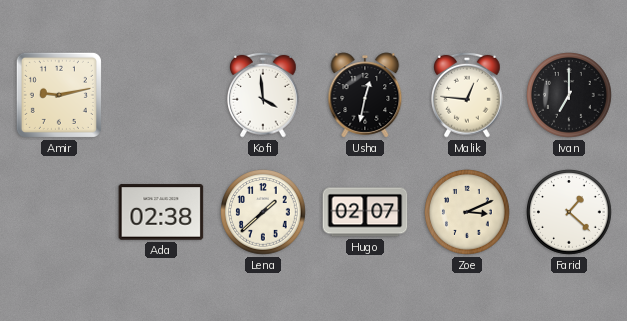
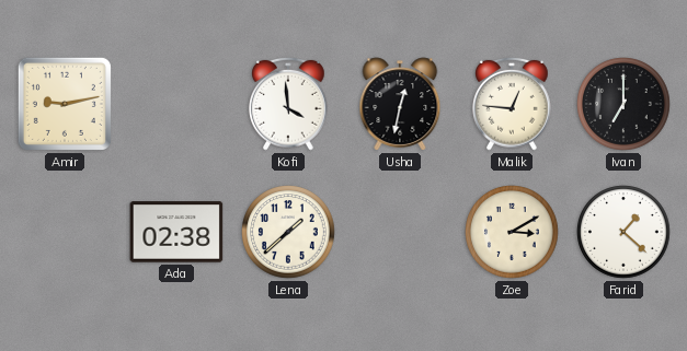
Hugo: 02:07 -> none
Zoe: 3:11 -> 3:10
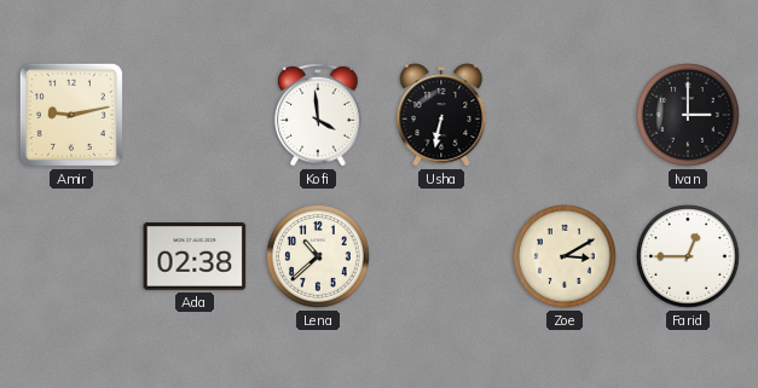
Usha: 12:32 -> 6:32
Malik: 12:46 -> none
Ivan: 7:00 -> 3:00
Lena: 1:38 -> 10:38
Farid: 1:22 -> 12:45
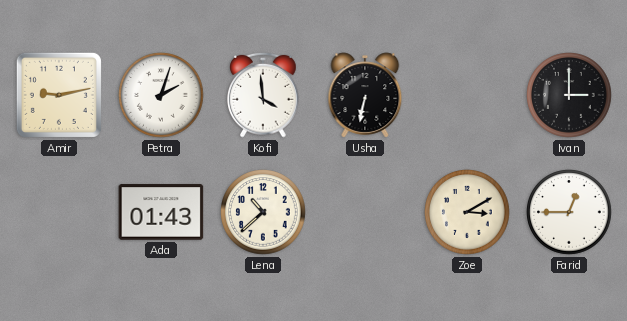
Petra: none -> 2:03
Ada: 02:38 -> 01:43
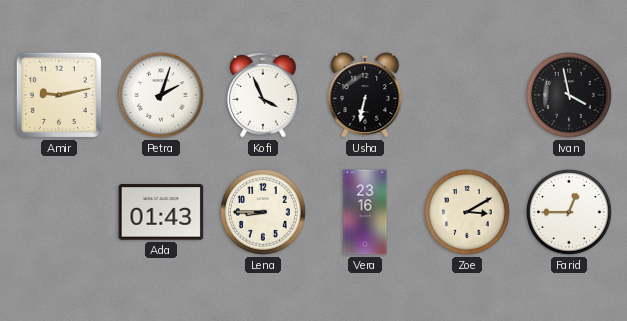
Kofi: 3:59 -> 3:56
Ivan: 3:00 -> 3:58
Lena: 10:38 -> 8:45
Vera: none -> 23:16
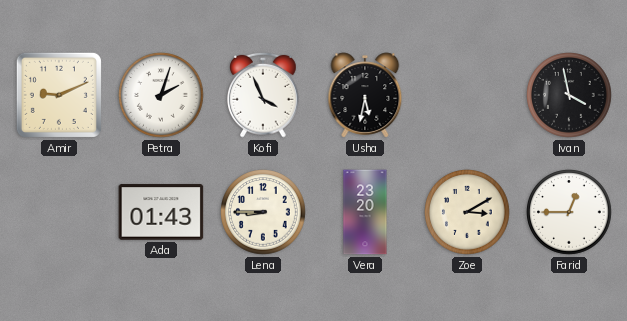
Amir: 9:13 -> 9:11
Usha: 6:32 -> 5:32
Vera: 23:16 -> 23:20
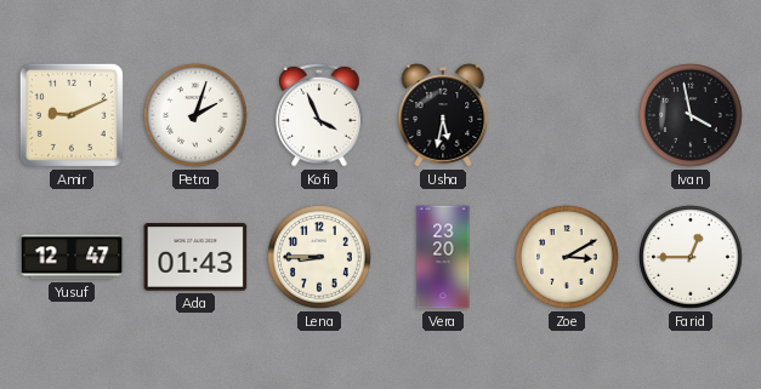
Yusuf: none -> 12:47
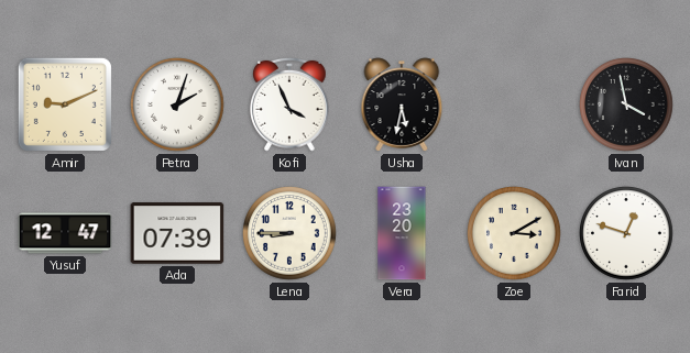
Ada: 01:43 -> 07:39
Farid: 12:45 -> 12:48
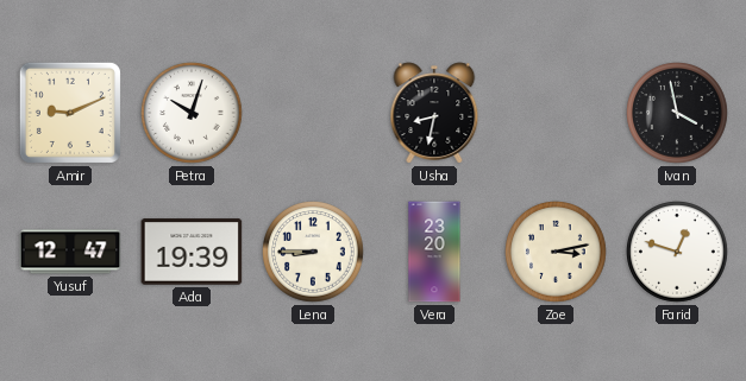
Petra: 2:03 -> 10:03
Kofi: 3:56 -> none
Usha: 5:32 -> 8:32
Ada: 07:39 -> 19:39
Zoe: 3:10 -> 3:13
